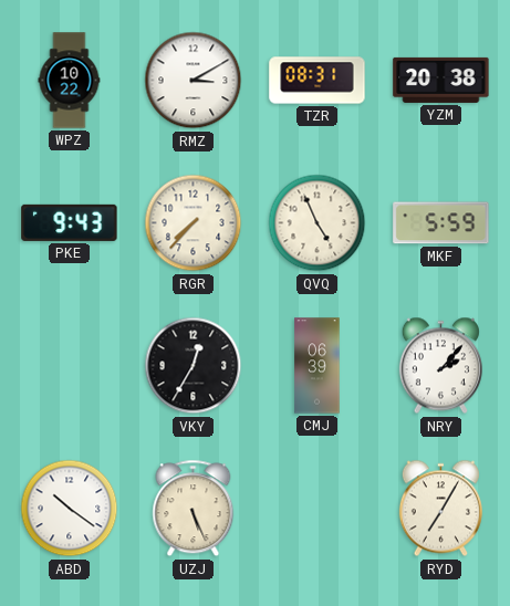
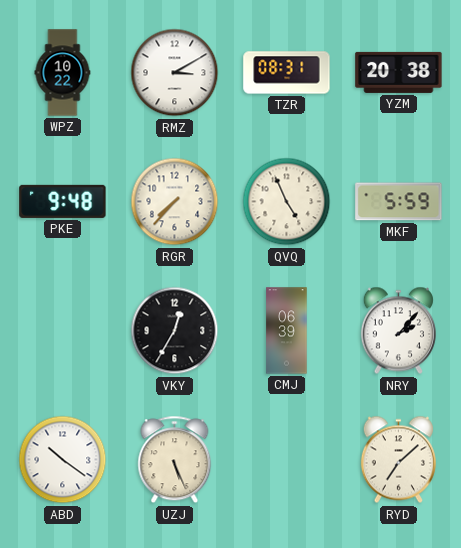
PKE: 9:43 -> 9:48
RYD: 7:05 -> 7:08
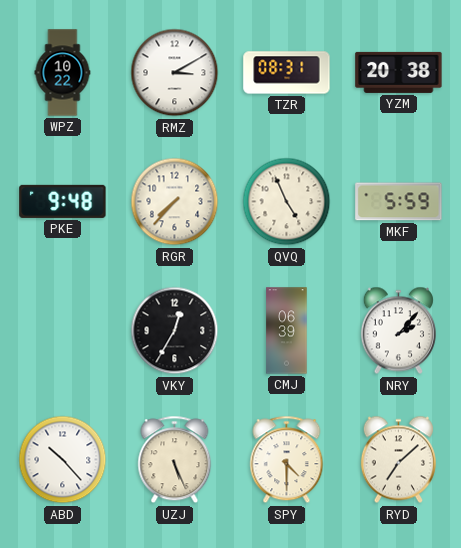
ABD: 10:21 -> 10:23
SPY: none -> 4:30
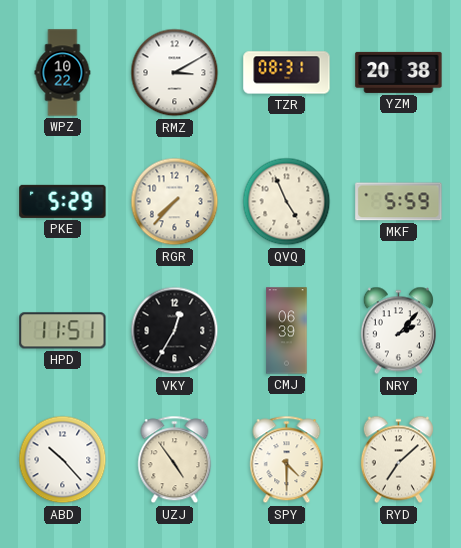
PKE: 9:48 -> 5:29
HPD: none -> 11:51
UZJ: 5:26 -> 4:54
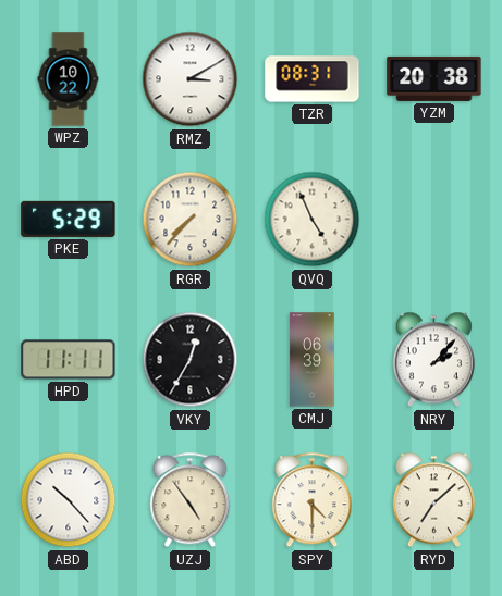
MKF: 5:59 -> none
HPD: 11:51 -> 11:11
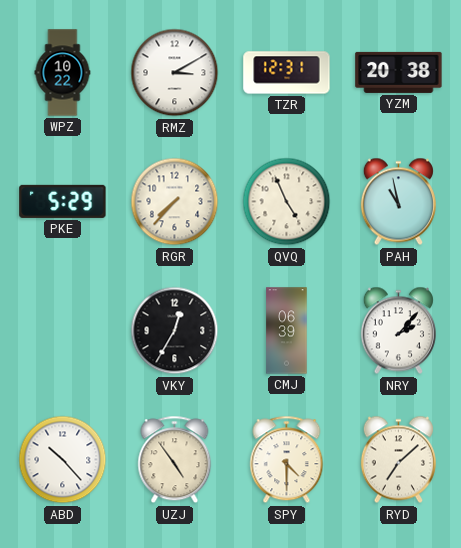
TZR: 08:31 -> 12:31
PAH: none -> 10:58
HPD: 11:11 -> none
